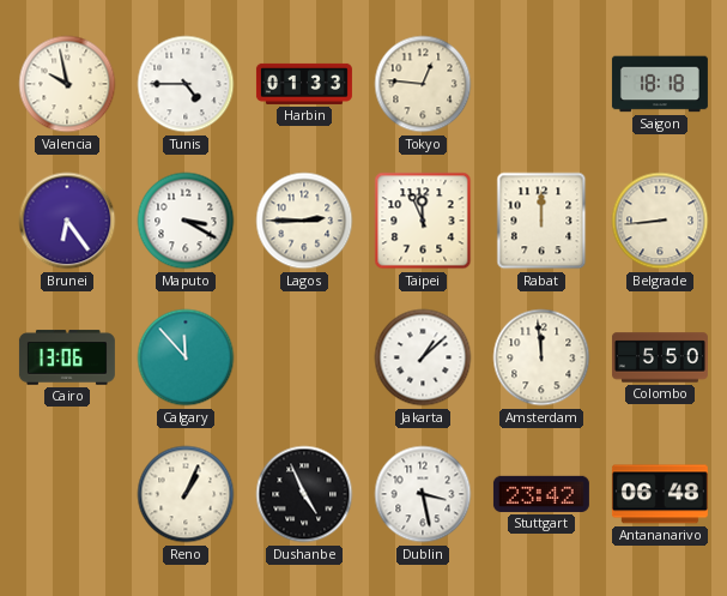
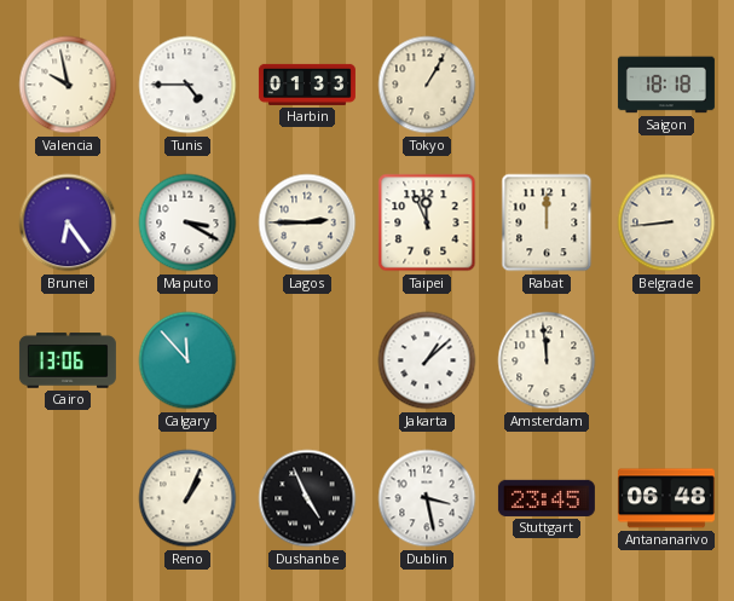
Tokyo: 12:46 -> 1:05
Colombo: 5:50 -> none
Stuttgart: 23:42 -> 23:45
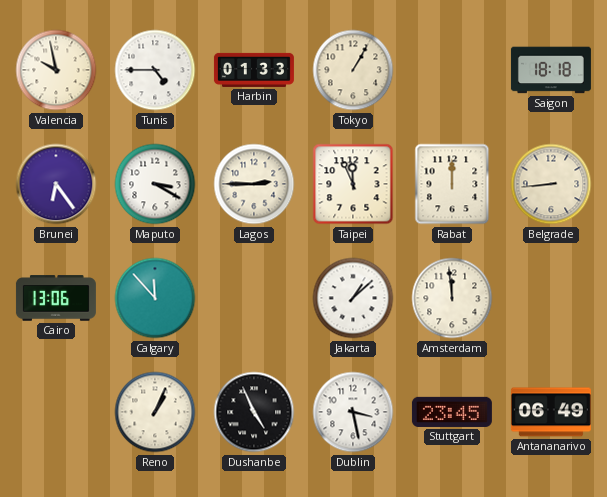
Antananarivo: 06:48 -> 06:49
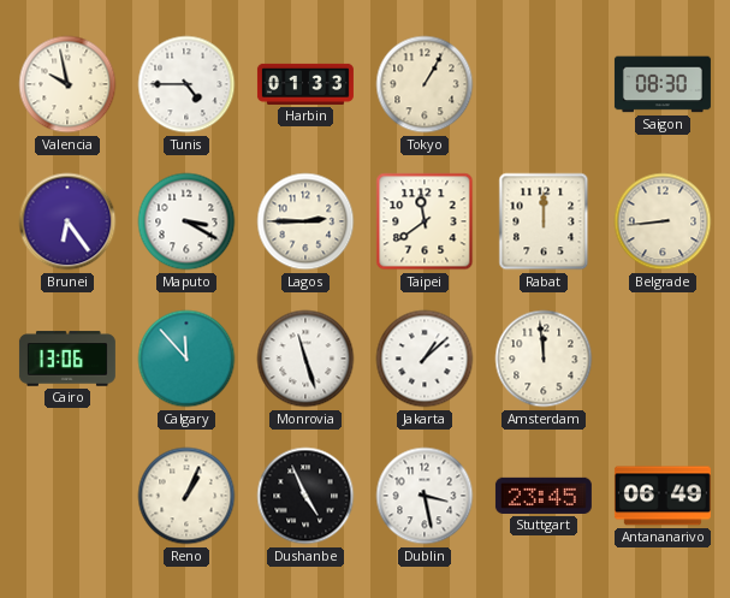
Saigon: 18:18 -> 08:30
Taipei: 11:56 -> 11:39
Monrovia: none -> 11:27
